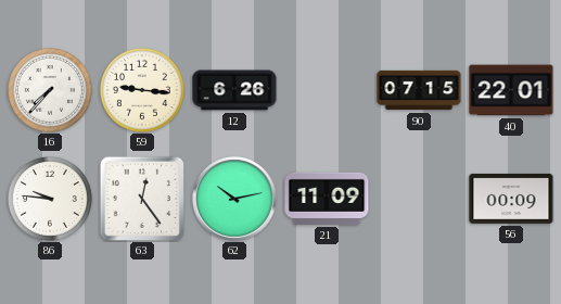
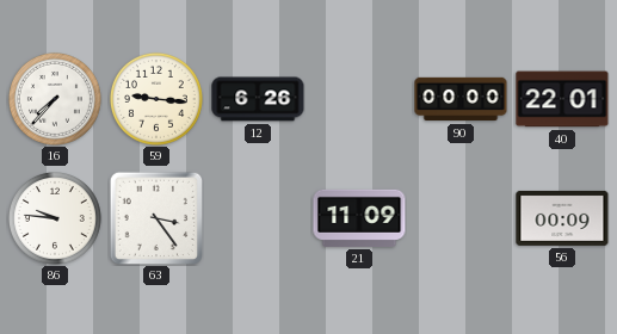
90: 07:15 -> 00:00
63: 12:24 -> 3:24
62: 10:13 -> none
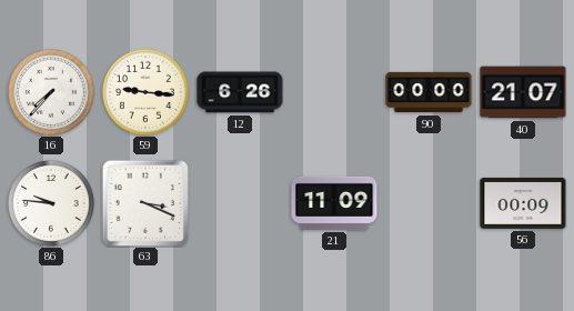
40: 22:01 -> 21:07
63: 3:24 -> 3:19
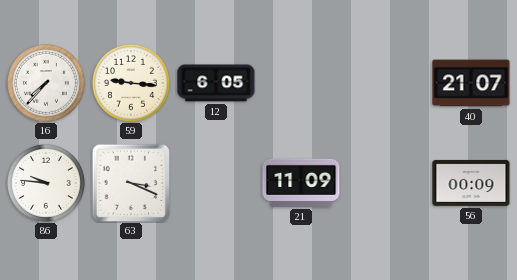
12: 6:26 -> 6:05
90: 00:00 -> none
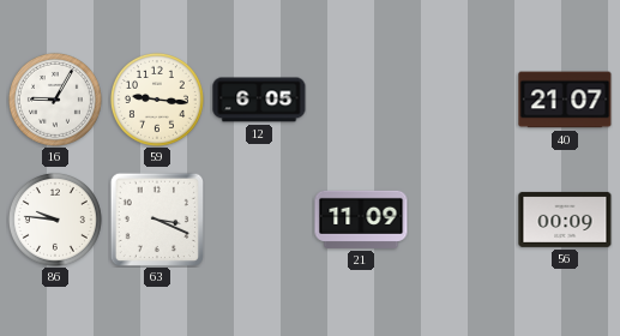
16: 7:37 -> 9:05
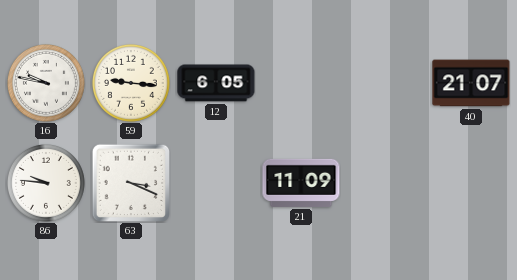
16: 9:05 -> 9:47
56: 00:09 -> none
